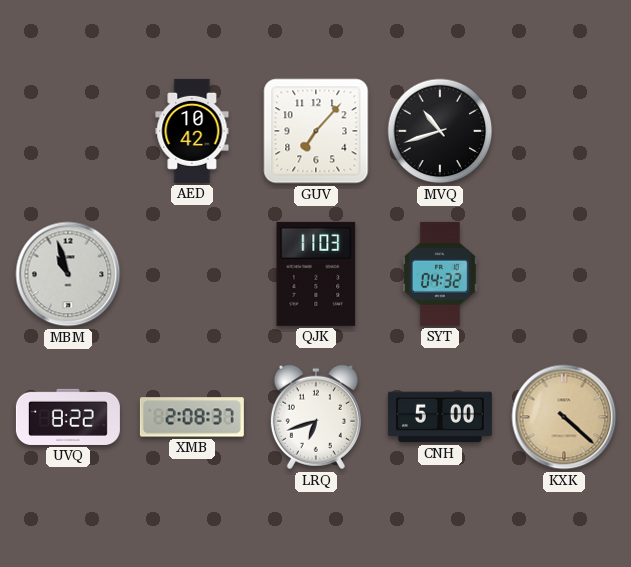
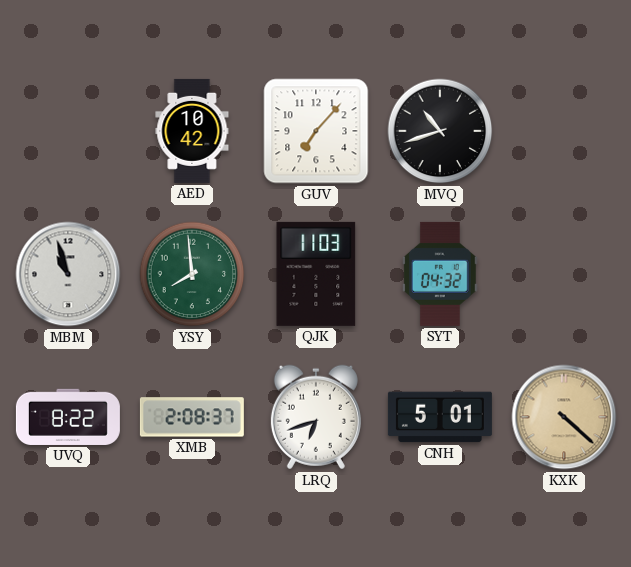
YSY: none -> 7:59
CNH: 5:00 -> 5:01
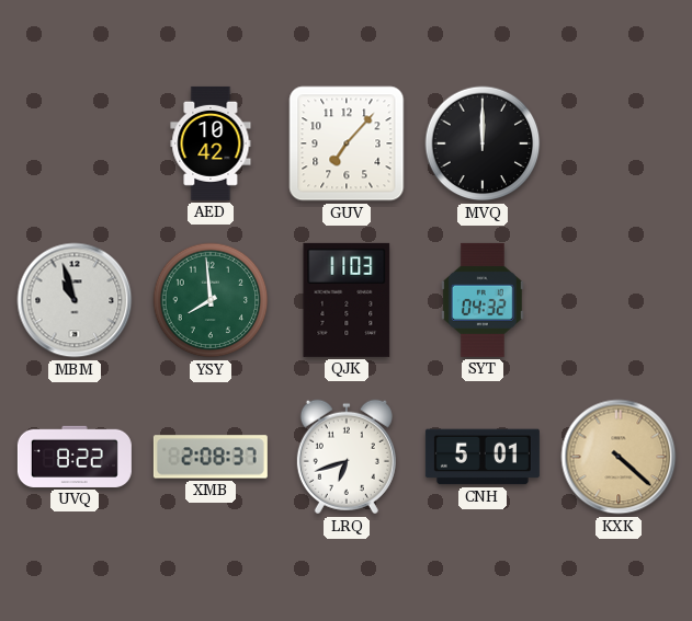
MVQ: 10:42 -> 12:00
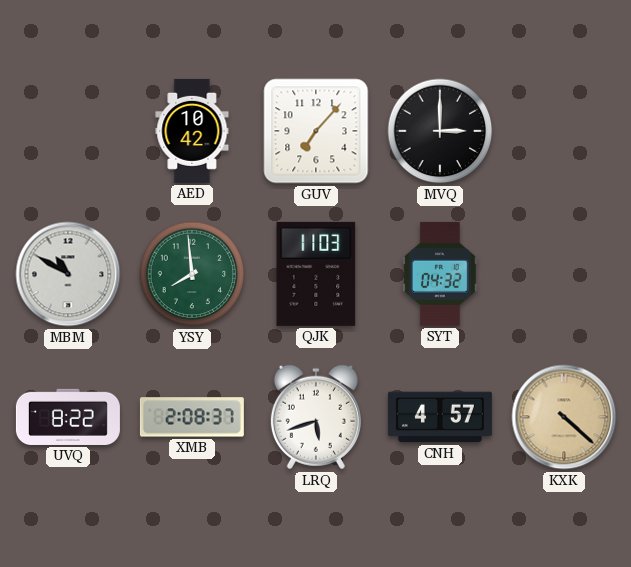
MVQ: 12:00 -> 3:00
MBM: 10:57 -> 10:50
LRQ: 6:42 -> 5:42
CNH: 5:01 -> 4:57
